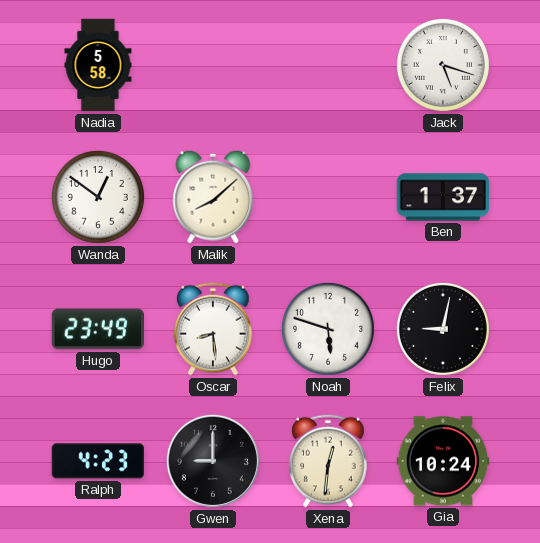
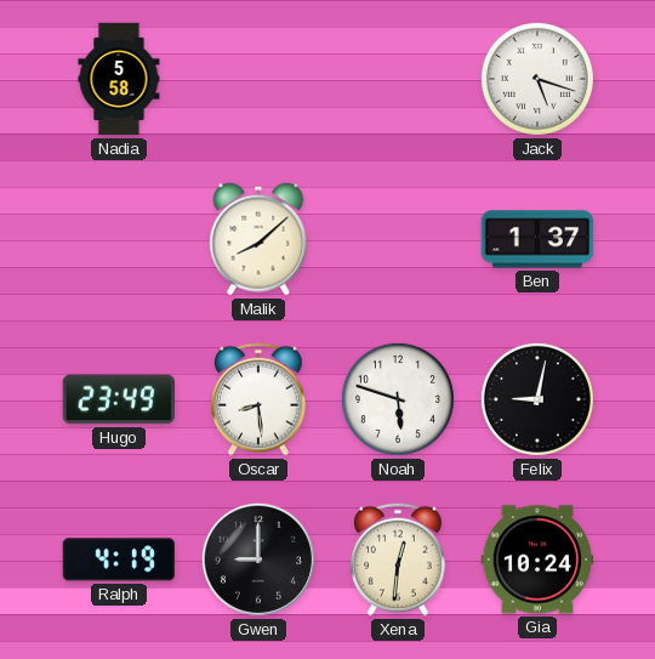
Wanda: 12:51 -> none
Ralph: 4:23 -> 4:19
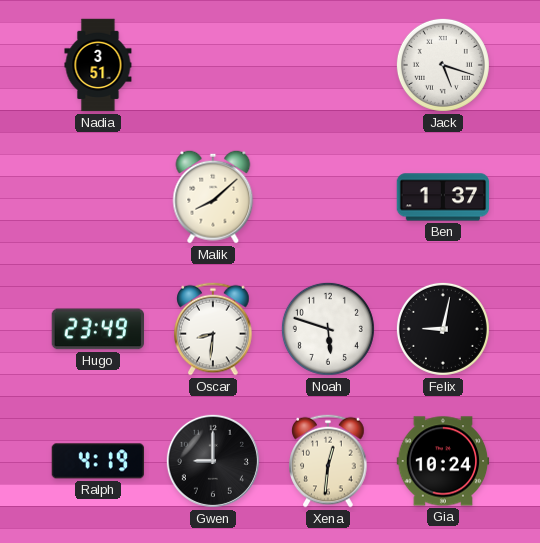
Nadia: 5:58 -> 3:51
Oscar: 8:29 -> 8:31
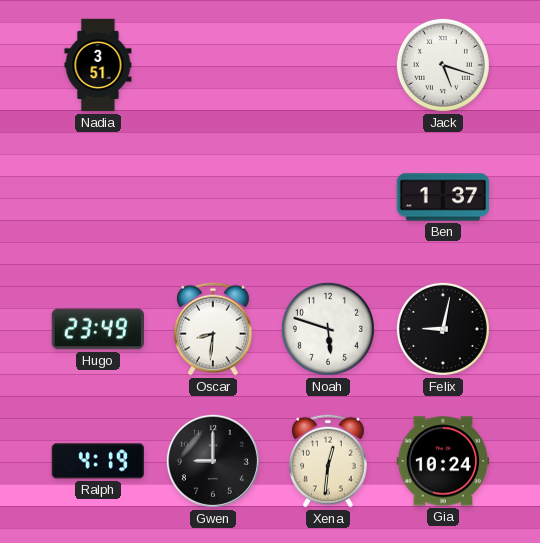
Malik: 8:08 -> none
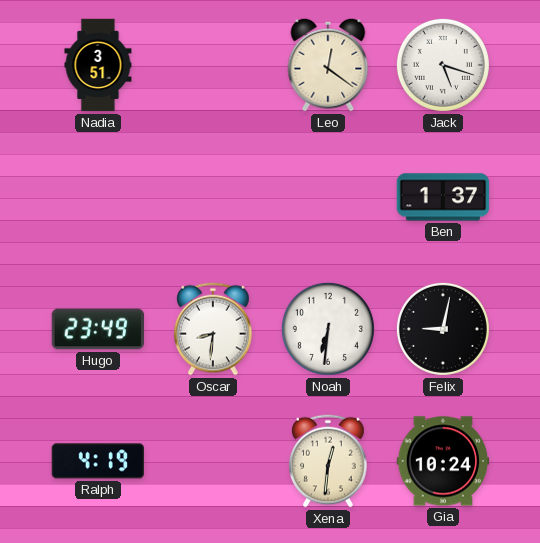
Leo: none -> 12:21
Noah: 5:48 -> 6:31
Gwen: 9:00 -> none
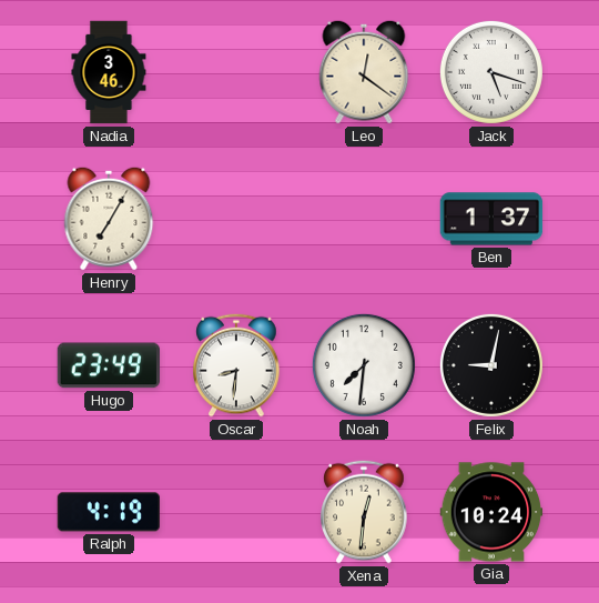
Nadia: 3:51 -> 3:46
Henry: none -> 7:05
Noah: 6:31 -> 7:31
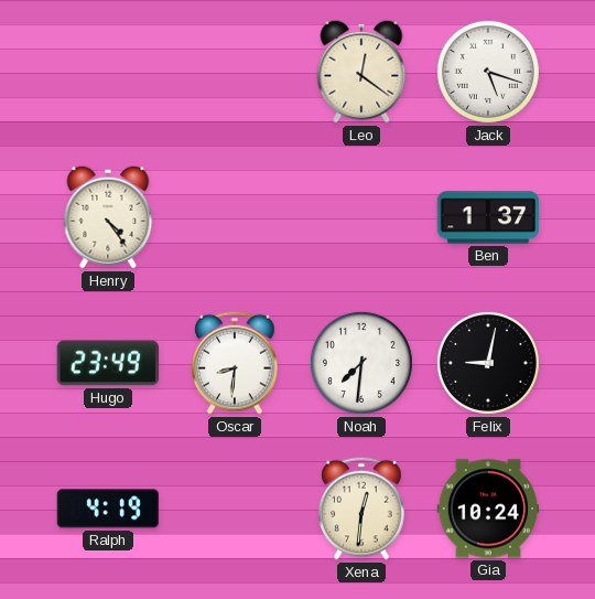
Nadia: 3:46 -> none
Henry: 7:05 -> 4:24
